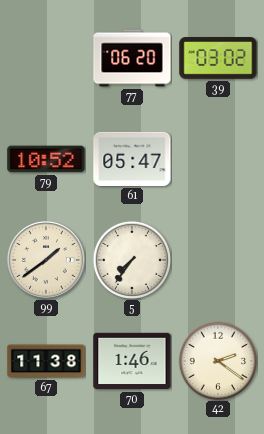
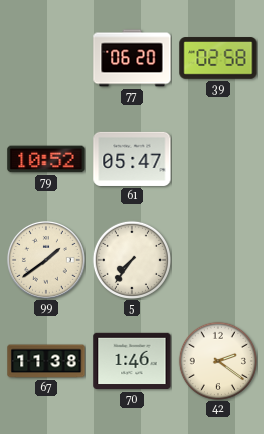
39: 03:02 -> 02:58
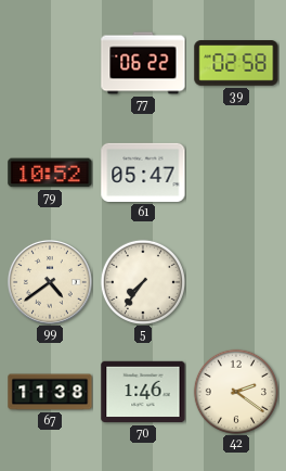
77: 06:20 -> 06:22
99: 1:39 -> 4:39
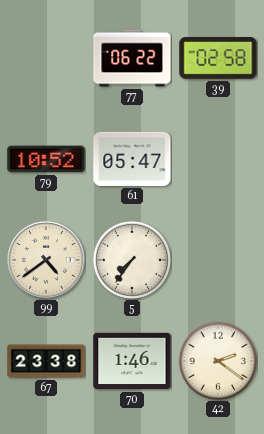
67: 11:38 -> 23:38
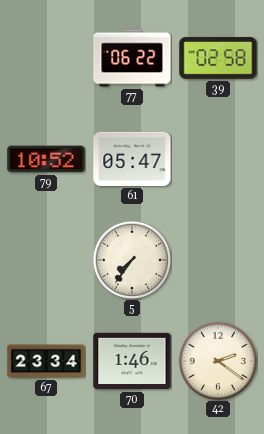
99: 4:39 -> none
67: 23:38 -> 23:34
